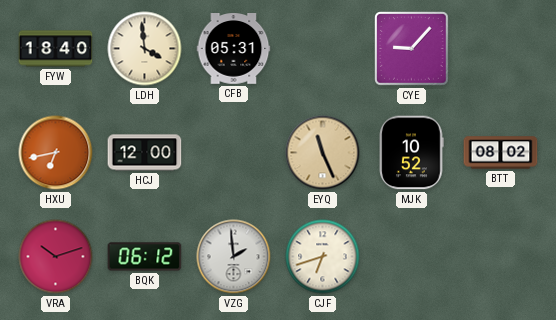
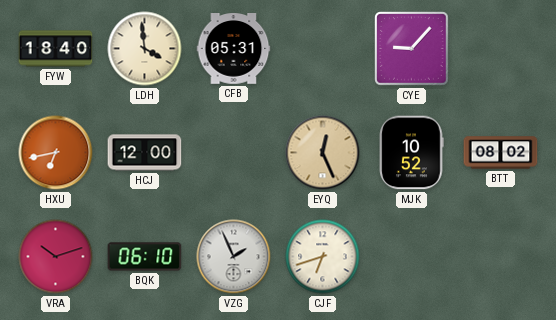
EYQ: 11:26 -> 12:26
BQK: 06:12 -> 06:10
VZG: 1:59 -> 1:56
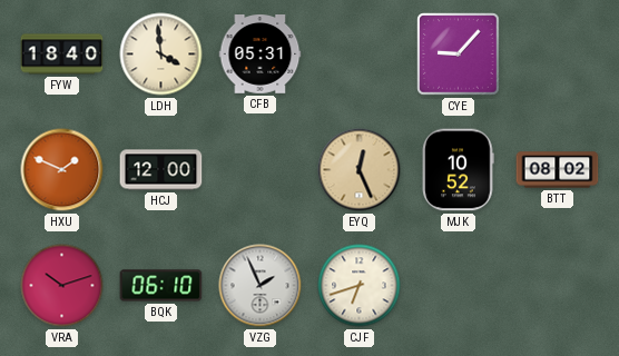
HXU: 6:43 -> 1:49
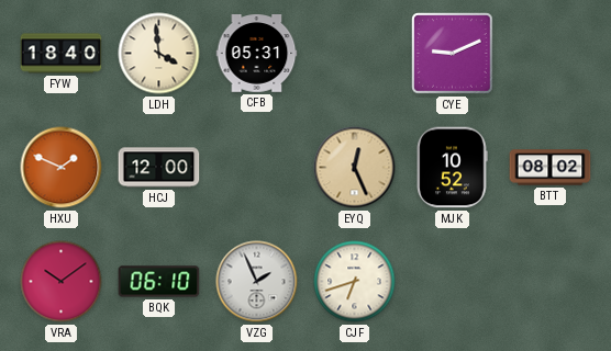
CYE: 9:07 -> 9:11
VRA: 10:12 -> 10:09
